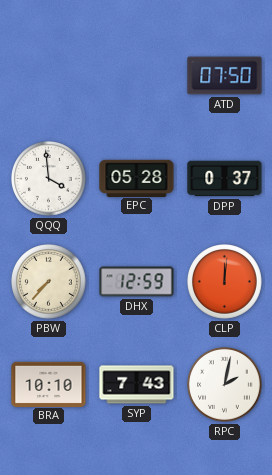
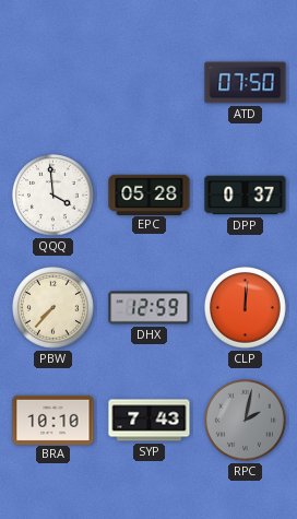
RPC dial: white -> grey
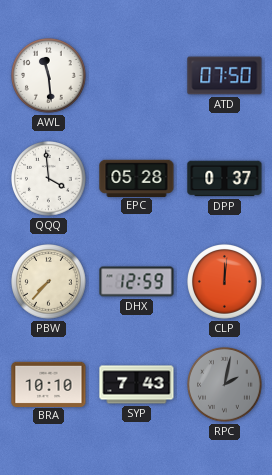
AWL: none -> 11:29
